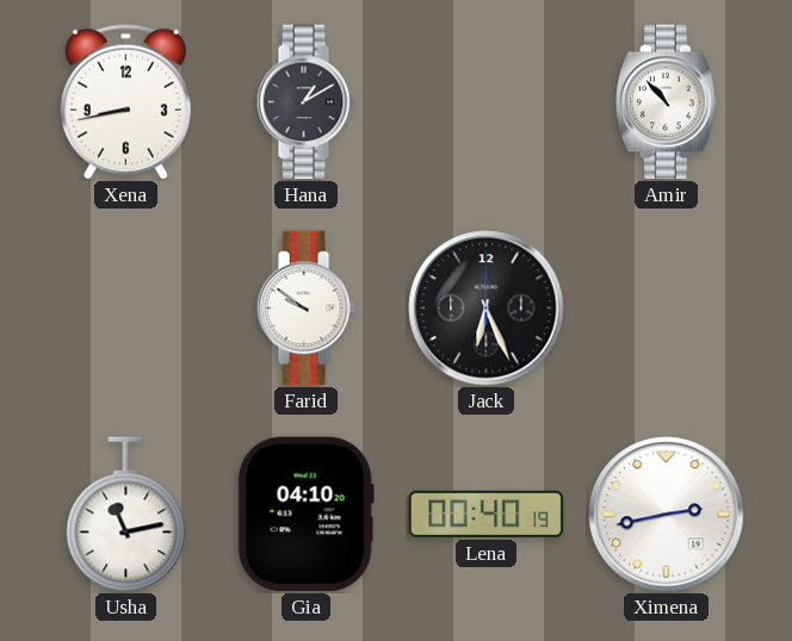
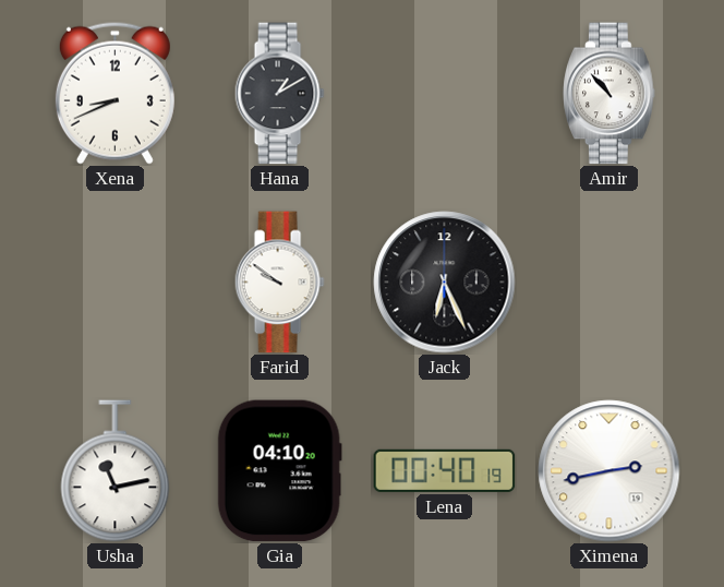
Xena: 8:43 -> 8:41
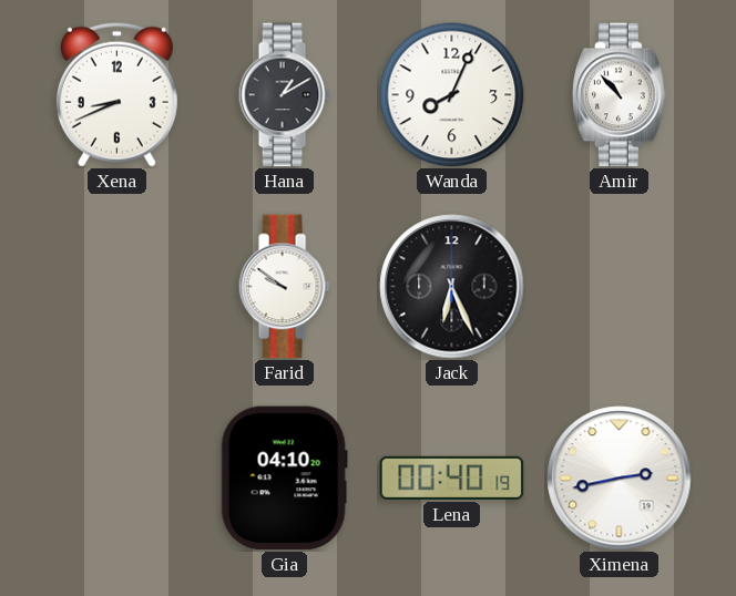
Wanda: none -> 8:04
Usha: 11:13 -> none
